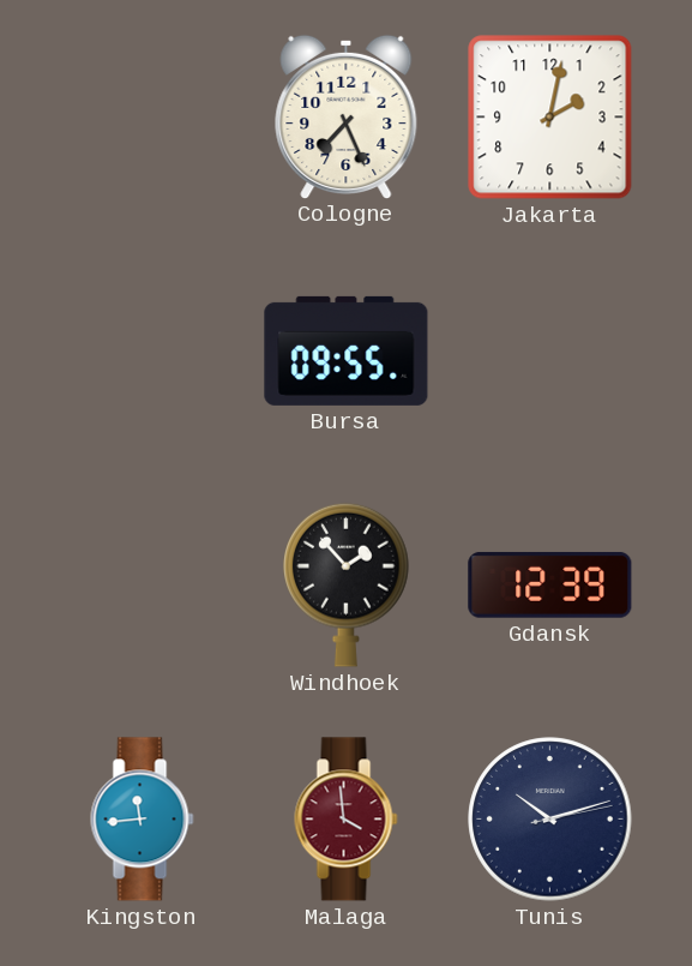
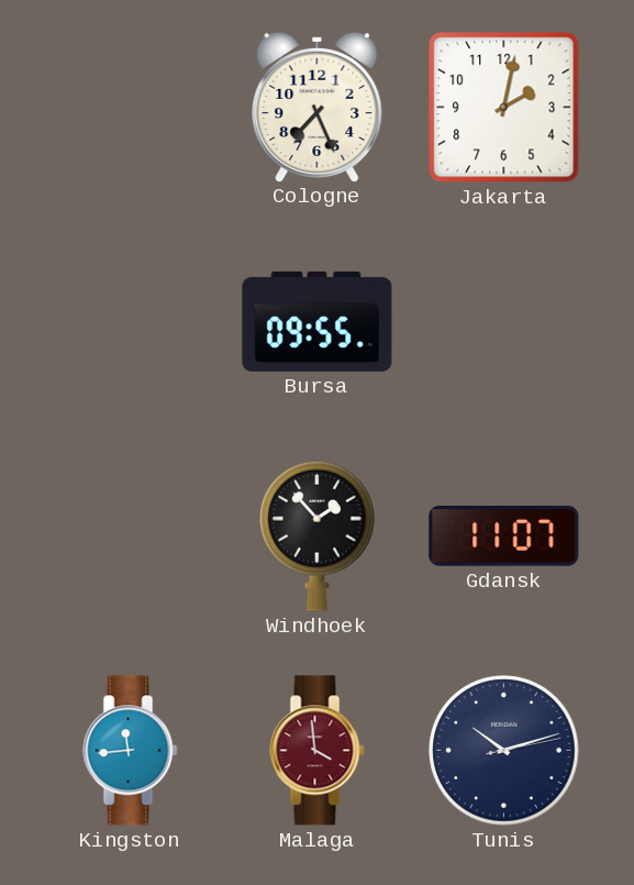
Gdansk: 12:39 -> 11:07
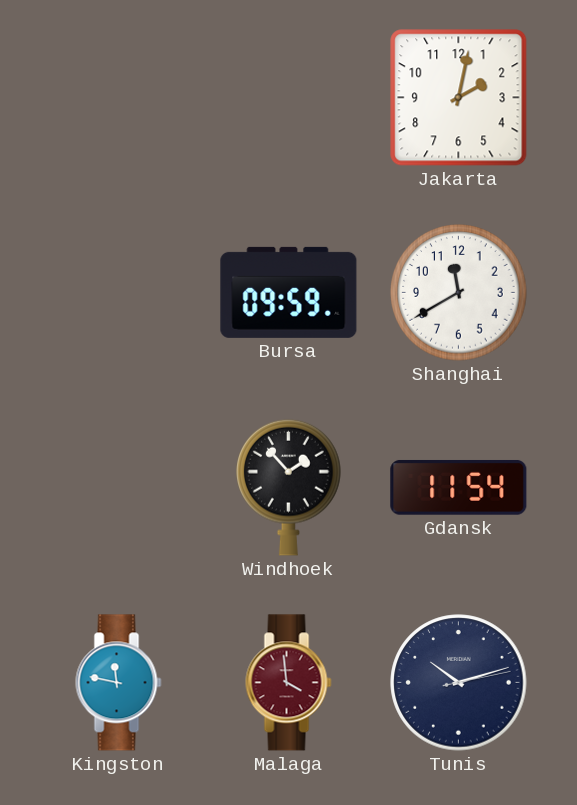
Cologne: 7:26 -> none
Bursa: 09:55 -> 09:59
Shanghai: none -> 11:40
Gdansk: 11:07 -> 11:54
Kingston: 11:44 -> 11:47
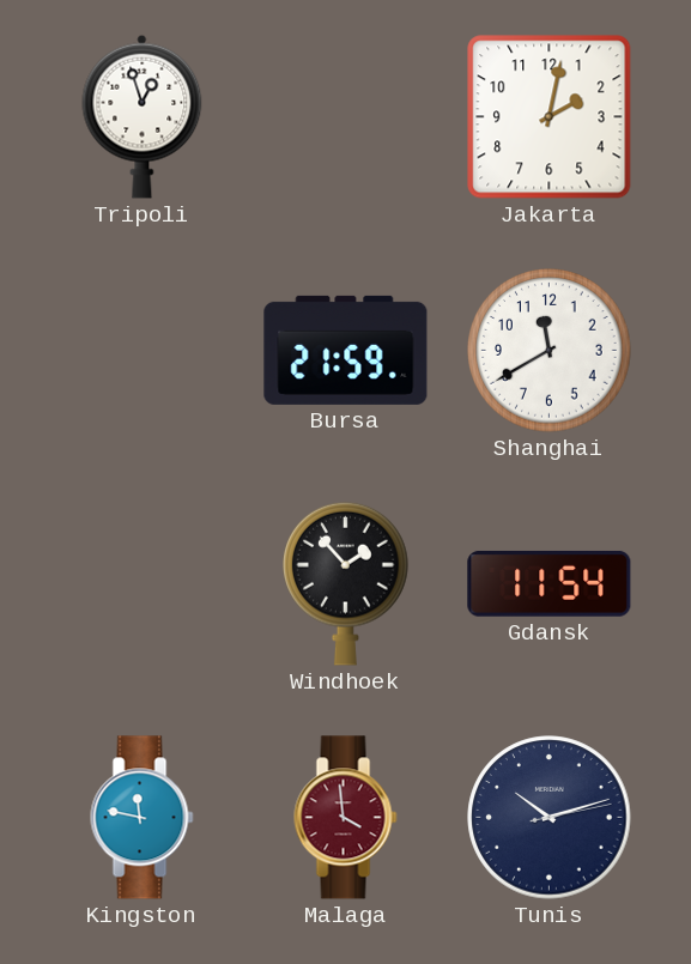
Tripoli: none -> 12:57
Bursa: 09:59 -> 21:59
